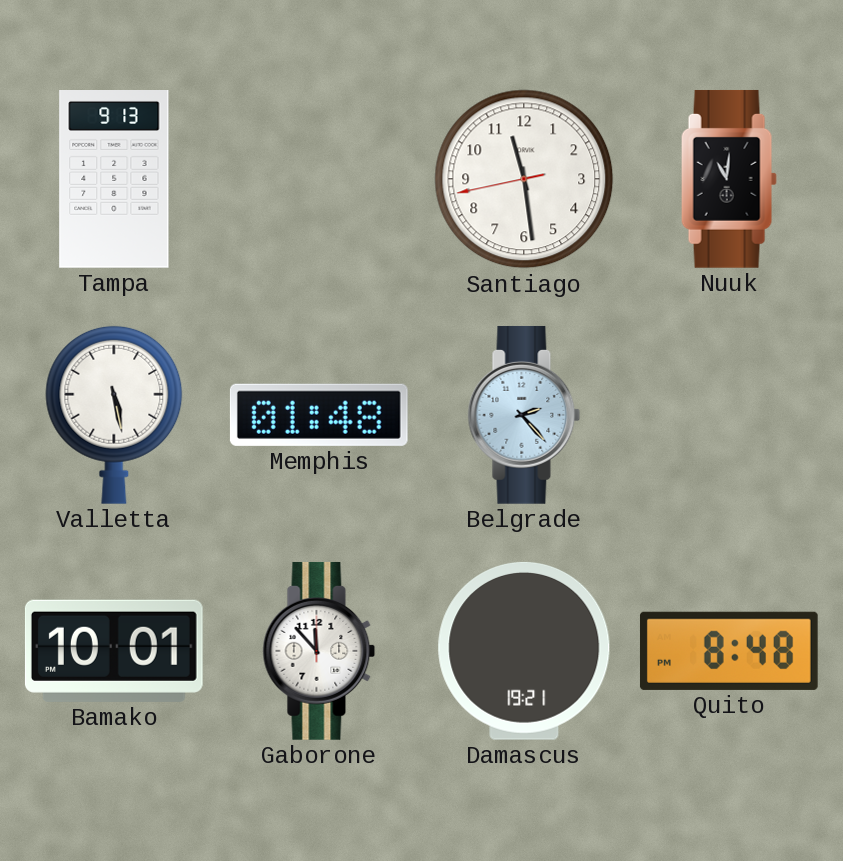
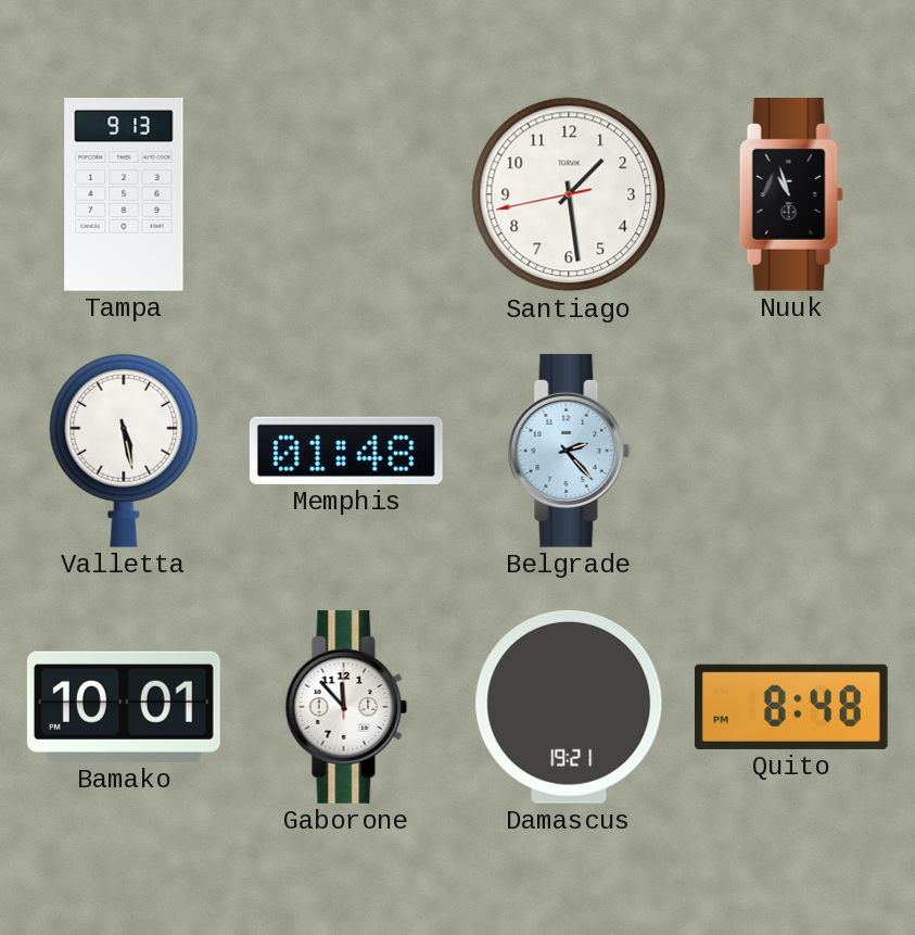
Santiago: 11:28 -> 1:28
Nuuk: 11:01 -> 10:57
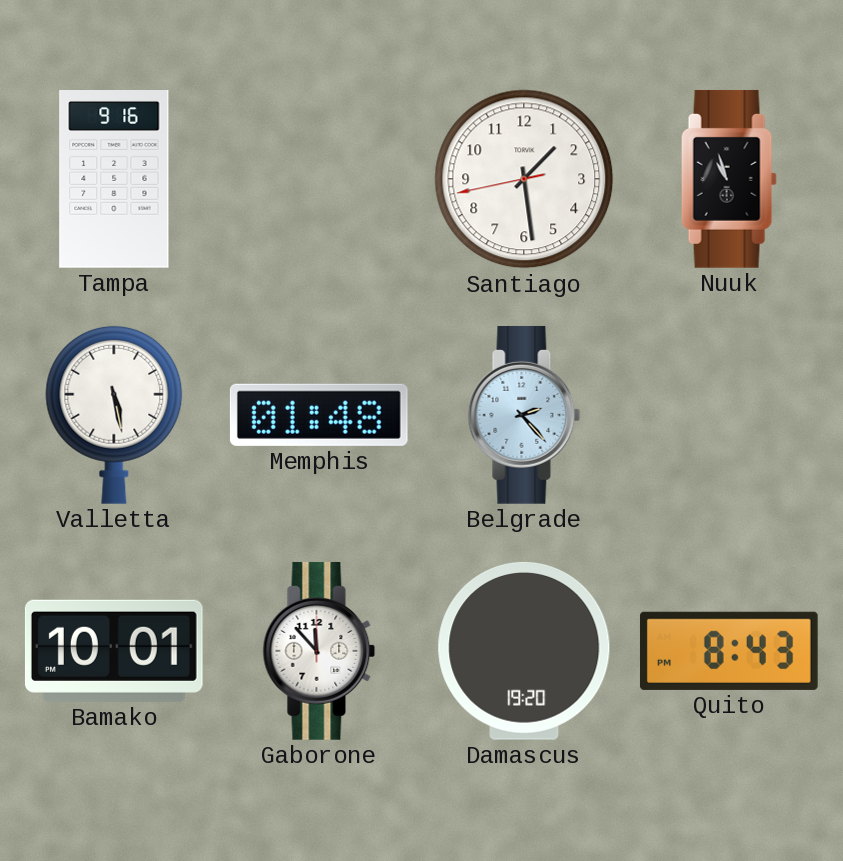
Tampa: 9:13 -> 9:16
Damascus: 19:21 -> 19:20
Quito: 8:48 -> 8:43
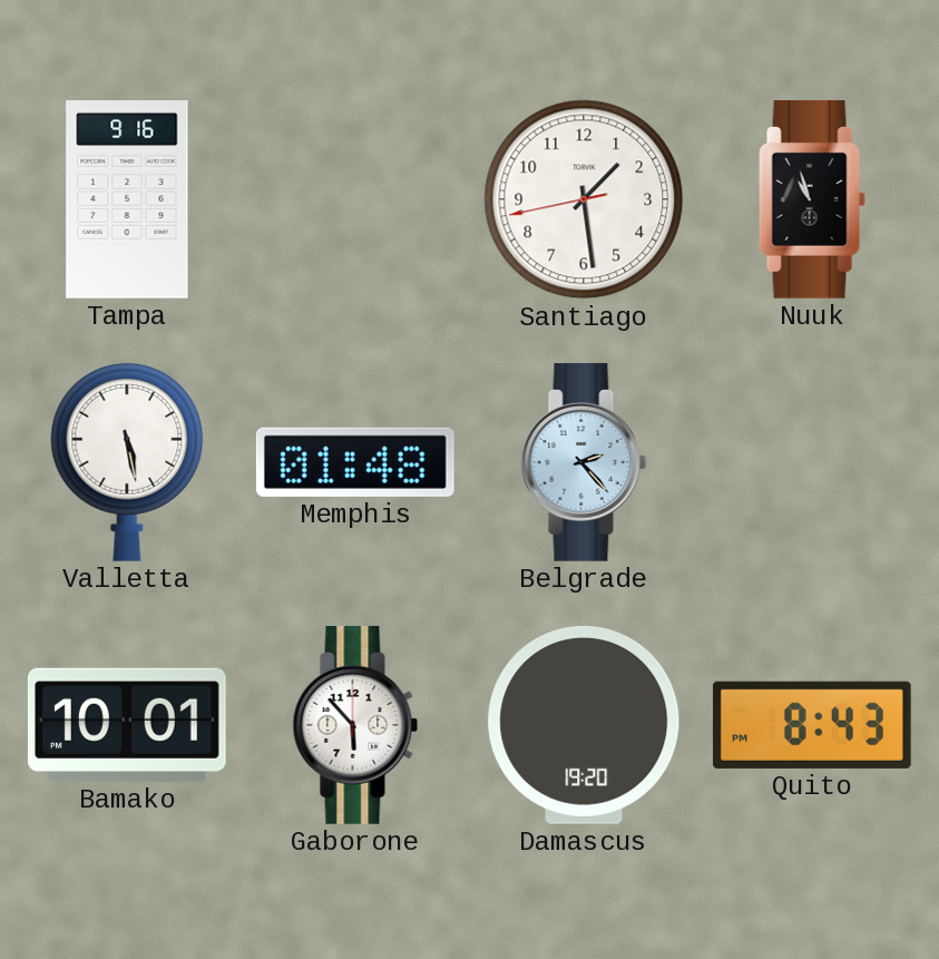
Gaborone: 11:53 -> 5:53
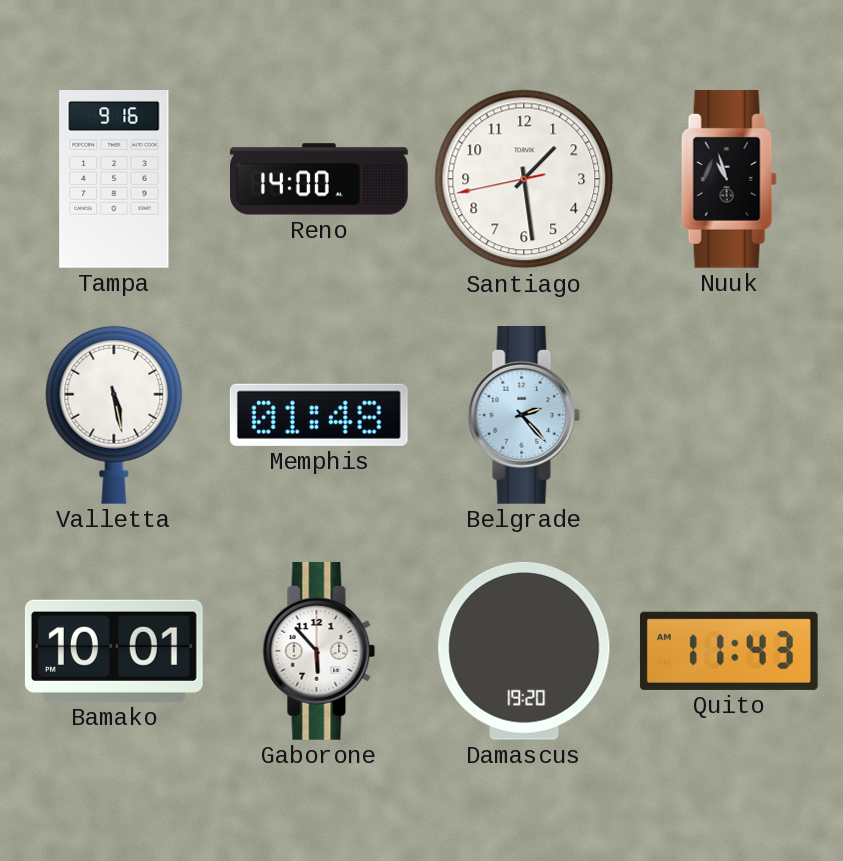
Reno: none -> 14:00
Quito: 8:43 -> 11:43
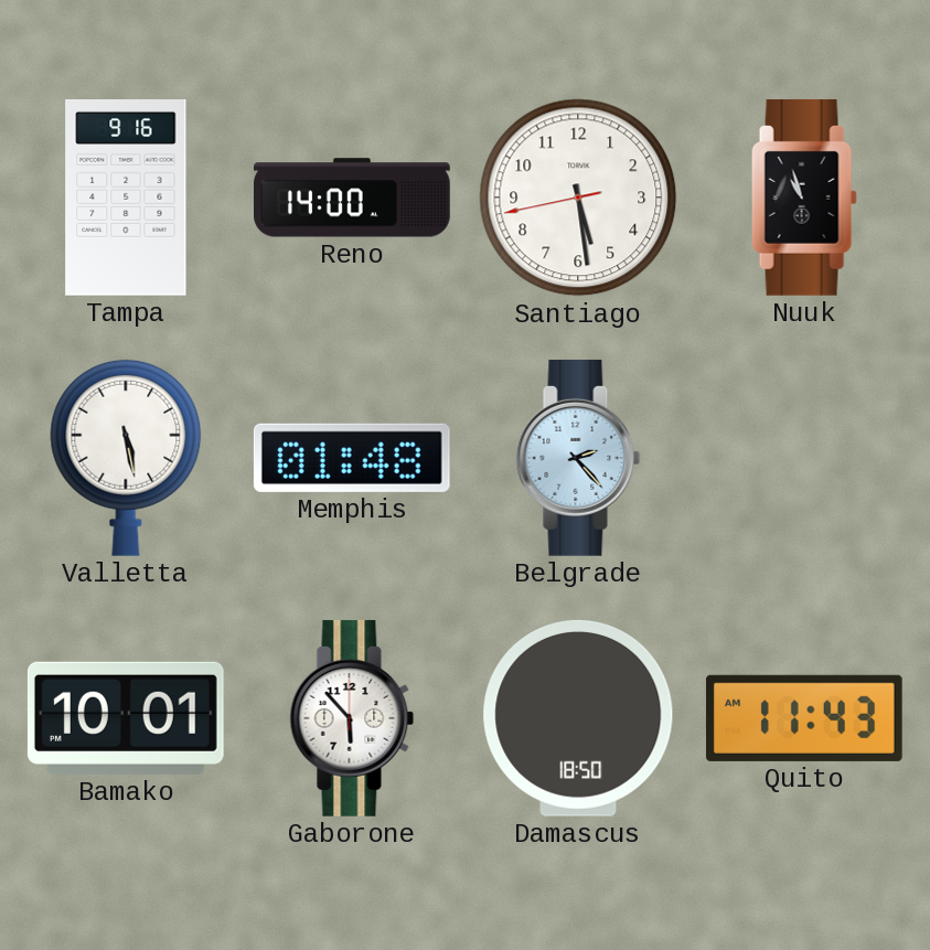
Santiago: 1:28 -> 5:28
Damascus: 19:20 -> 18:50
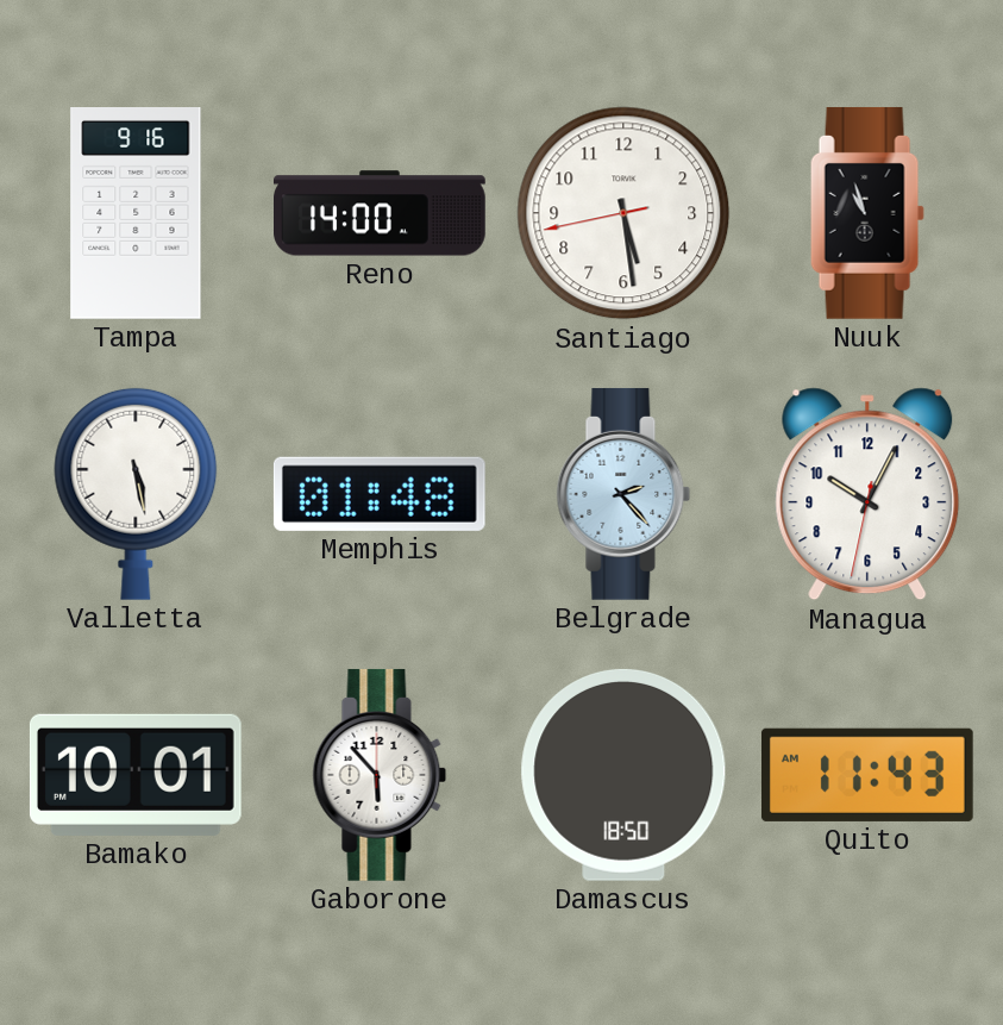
Managua: none -> 10:04
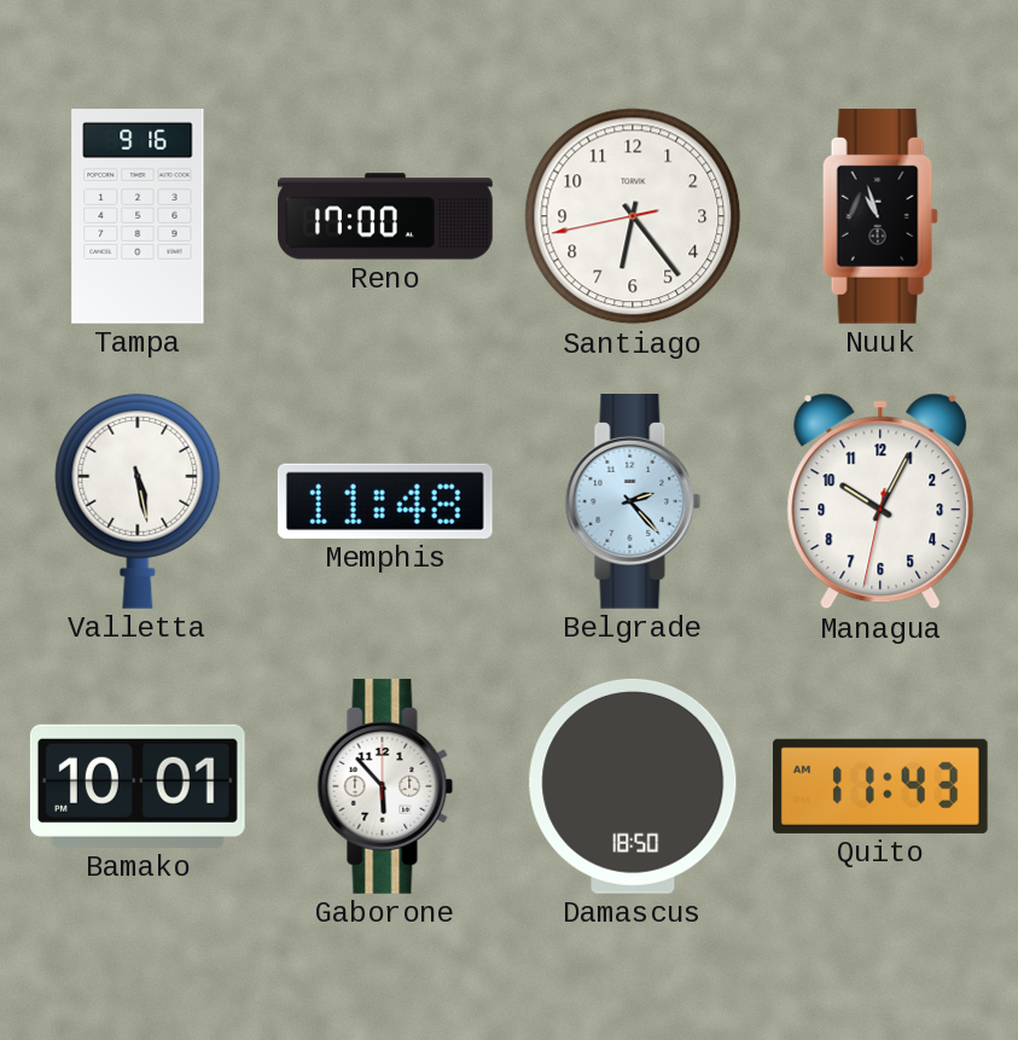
Reno: 14:00 -> 17:00
Santiago: 5:28 -> 6:23
Memphis: 01:48 -> 11:48
